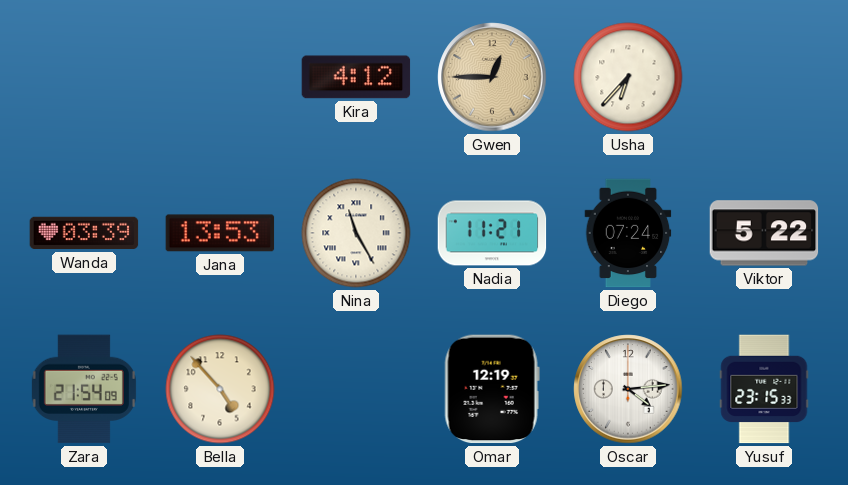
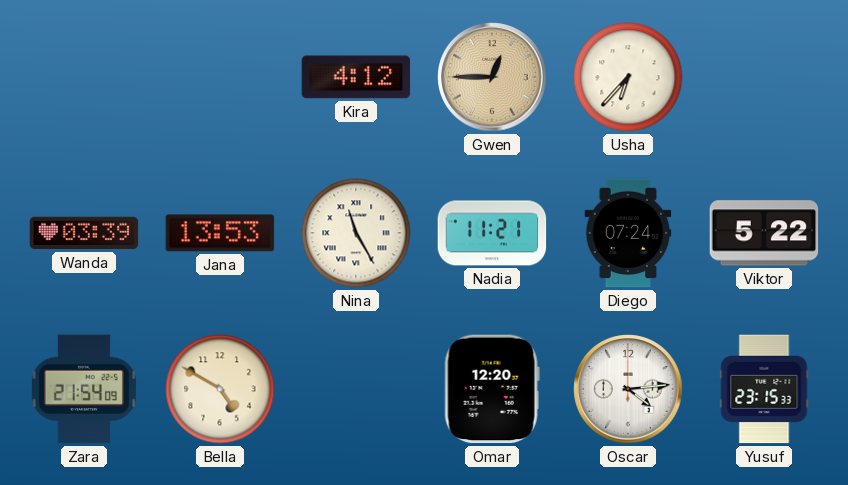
Bella: 4:53 -> 4:50
Omar: 12:19 -> 12:20
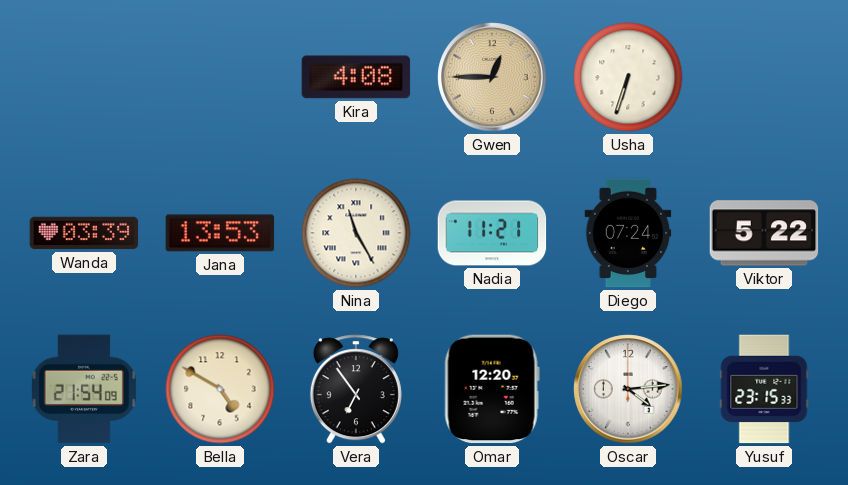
Kira: 4:12 -> 4:08
Usha: 6:37 -> 6:33
Vera: none -> 6:54
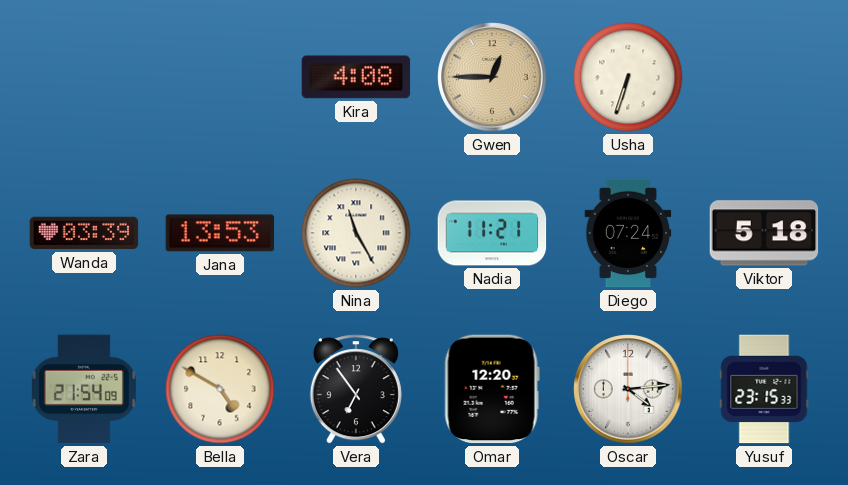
Viktor: 5:22 -> 5:18
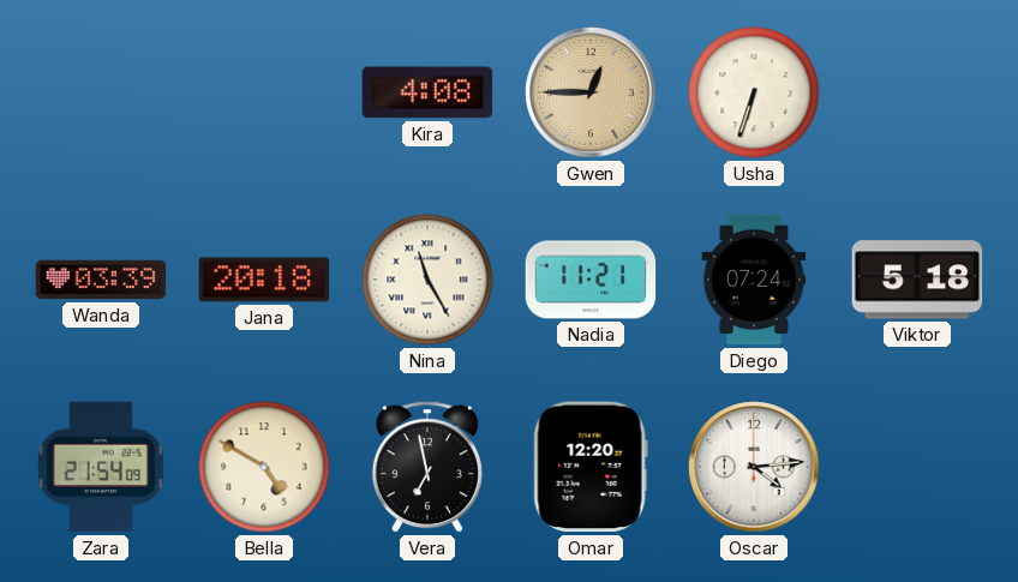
Jana: 13:53 -> 20:18
Vera: 6:54 -> 6:58
Yusuf: 23:15 -> none
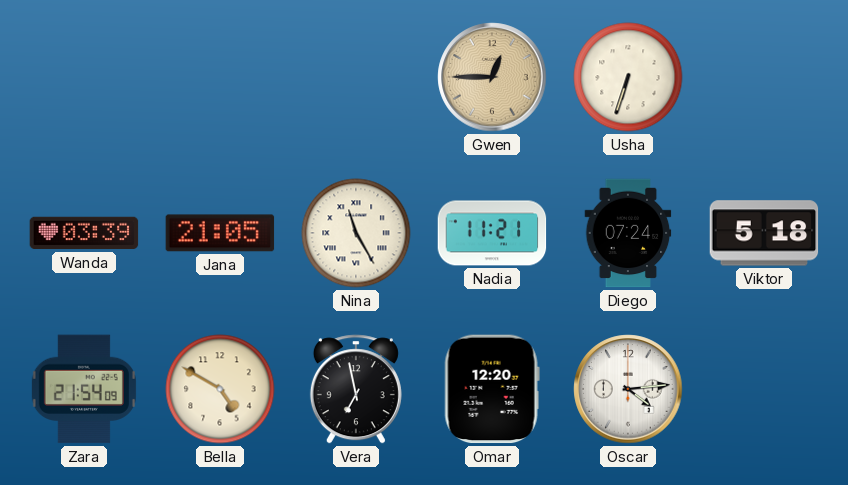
Kira: 4:08 -> none
Jana: 20:18 -> 21:05
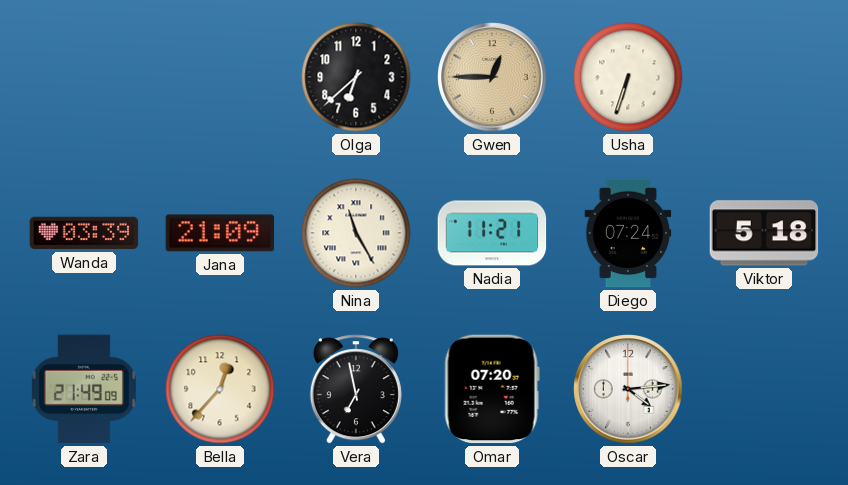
Olga: none -> 6:38
Jana: 21:05 -> 21:09
Zara: 21:54 -> 21:49
Bella: 4:50 -> 12:37
Omar: 12:20 -> 07:20
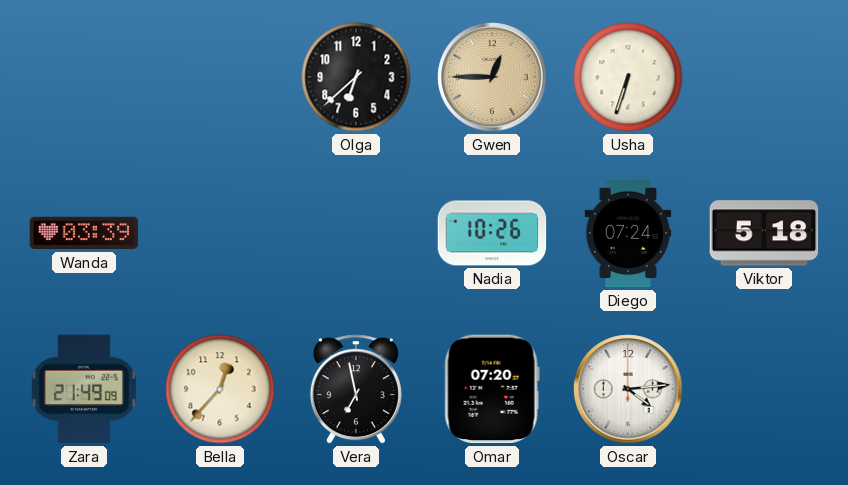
Jana: 21:09 -> none
Nina: 11:25 -> none
Nadia: 11:21 -> 10:26
